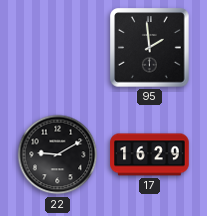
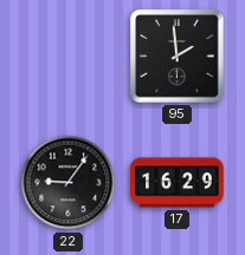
22: 9:10 -> 9:06
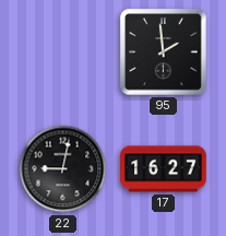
22: 9:06 -> 9:02
17: 16:29 -> 16:27
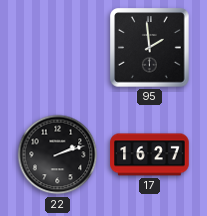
22: 9:02 -> 2:12
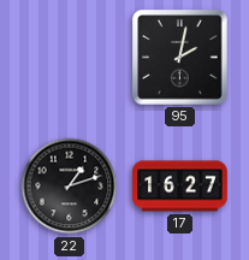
95: 1:59 -> 2:02
22: 2:12 -> 1:12
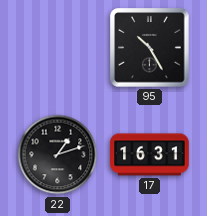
95: 2:02 -> 10:25
17: 16:27 -> 16:31
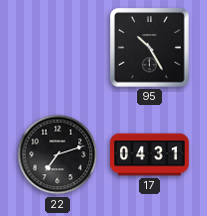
22: 1:12 -> 7:12
17: 16:31 -> 04:31
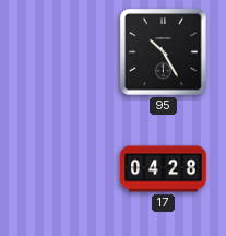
22: 7:12 -> none
17: 04:31 -> 04:28
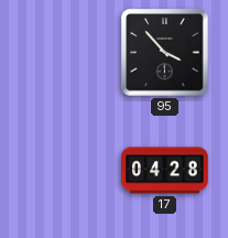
95: 10:25 -> 3:53
